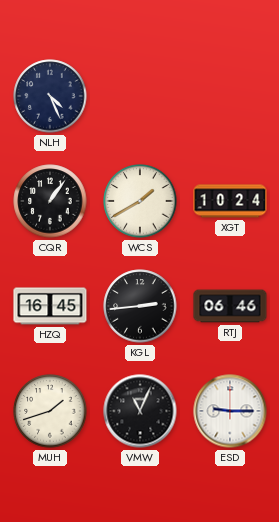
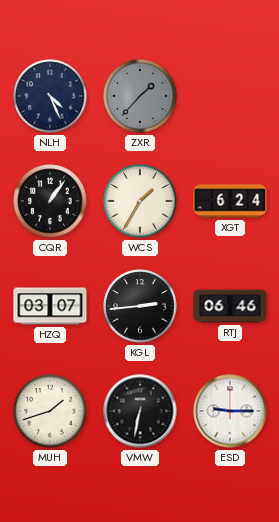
ZXR: none -> 1:37
WCS: 1:40 -> 1:35
XGT: 10:24 -> 6:24
HZQ: 16:45 -> 03:07
VMW: 11:04 -> 6:32
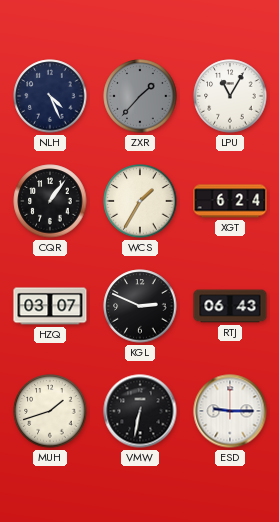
LPU: none -> 11:05
KGL: 2:44 -> 2:49
RTJ: 06:46 -> 06:43
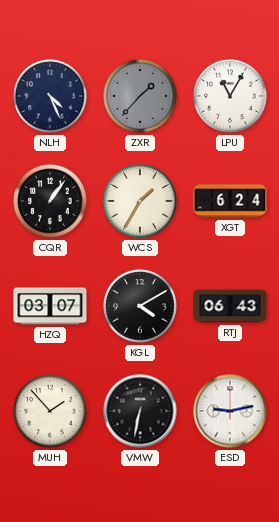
KGL: 2:49 -> 4:10
MUH: 1:42 -> 1:53
ESD: 9:15 -> 9:13
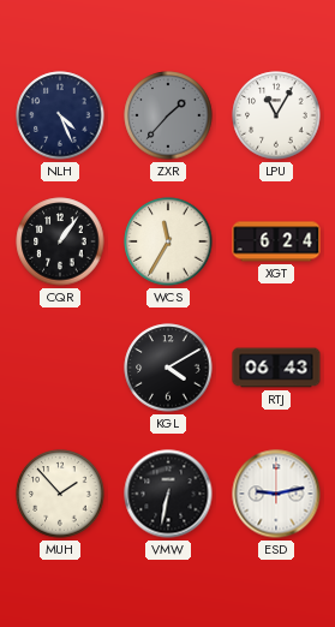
WCS: 1:35 -> 11:35
HZQ: 03:07 -> none
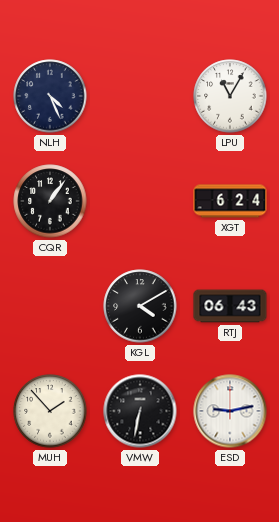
ZXR: 1:37 -> none
WCS: 11:35 -> none
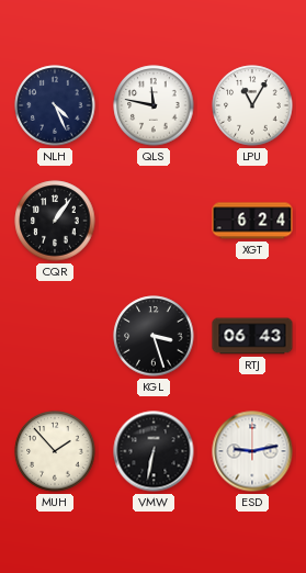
QLS: none -> 11:47
KGL: 4:10 -> 3:27
